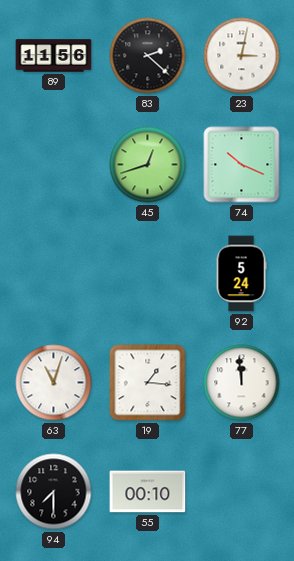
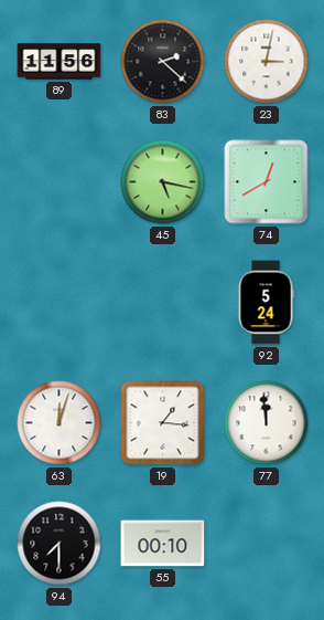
45: 12:42 -> 5:17
74: 10:19 -> 12:40
63: 11:03 -> 12:03
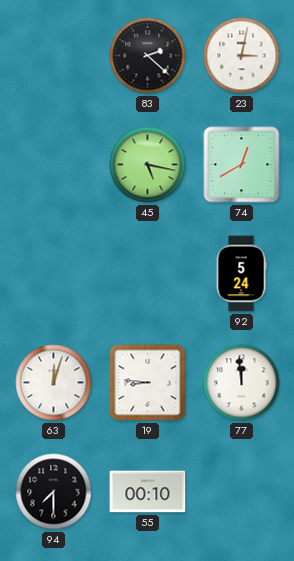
89: 11:56 -> none
19: 1:16 -> 8:46
